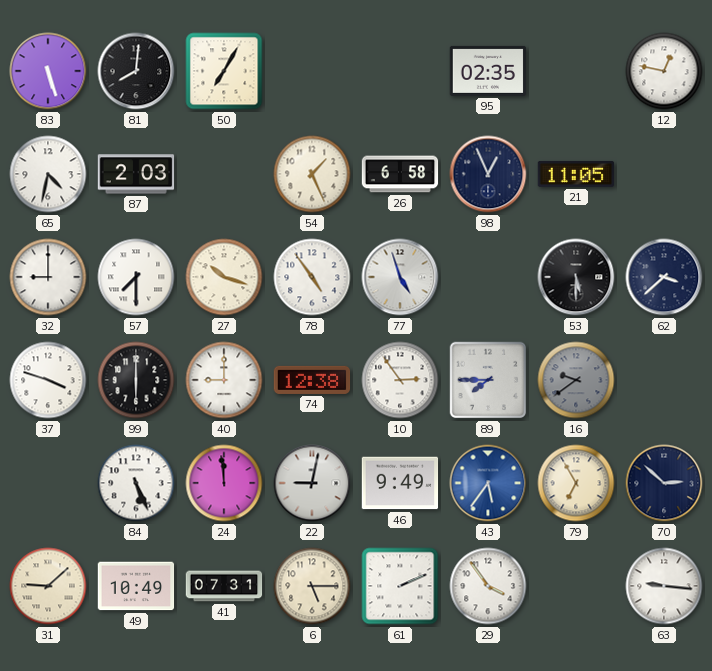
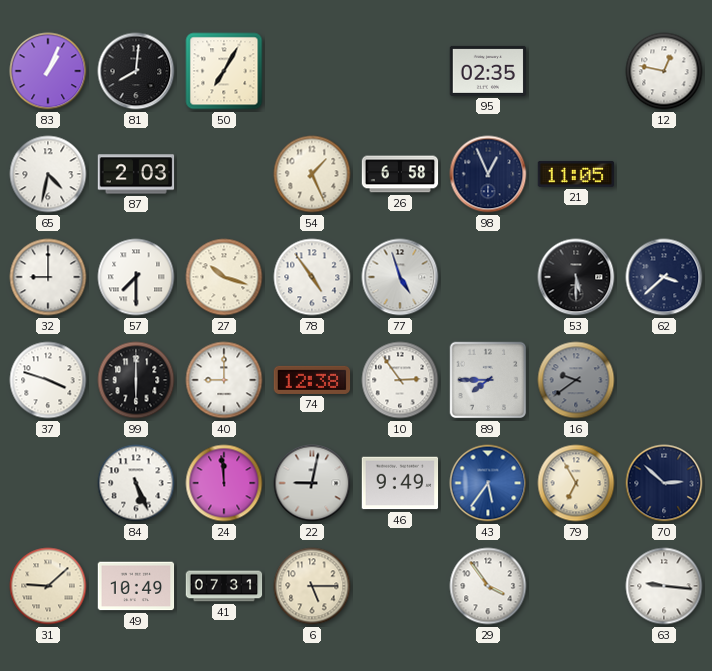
83: 5:27 -> 1:04
61: 2:11 -> none
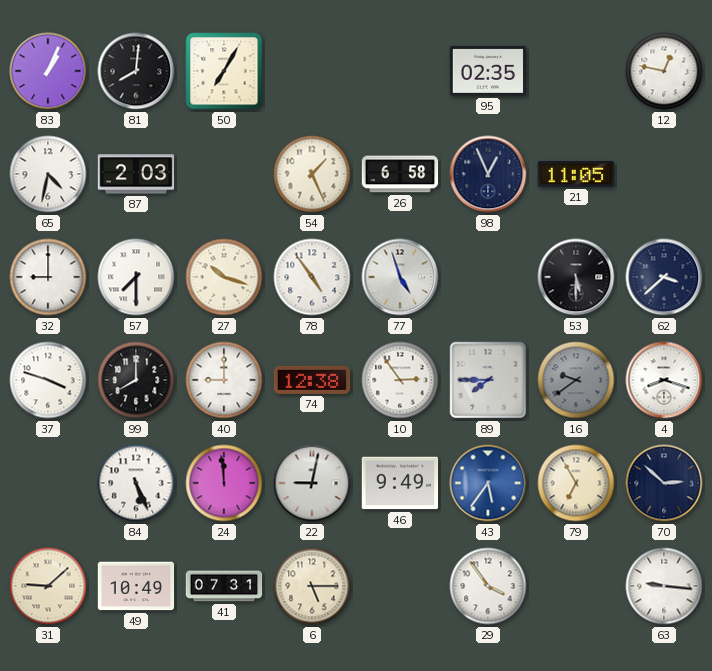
99: 6:00 -> 8:00
4: none -> 8:18
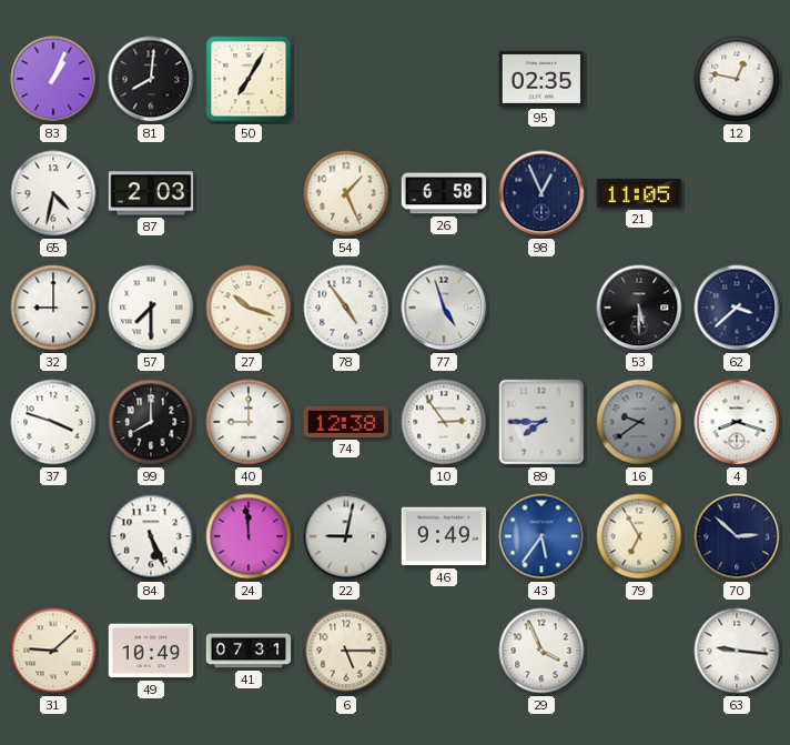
29: 3:54 -> 3:56
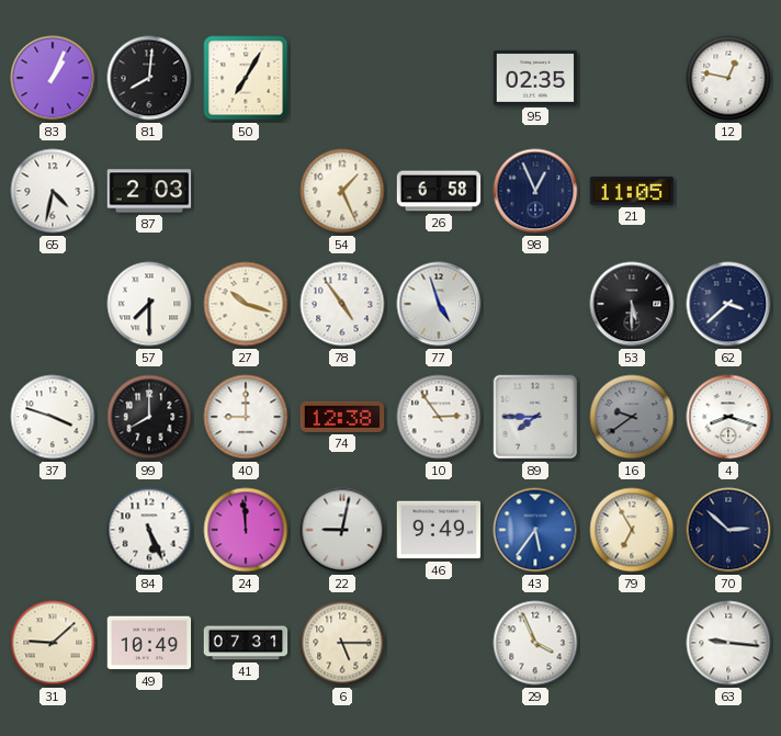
32: 9:00 -> none
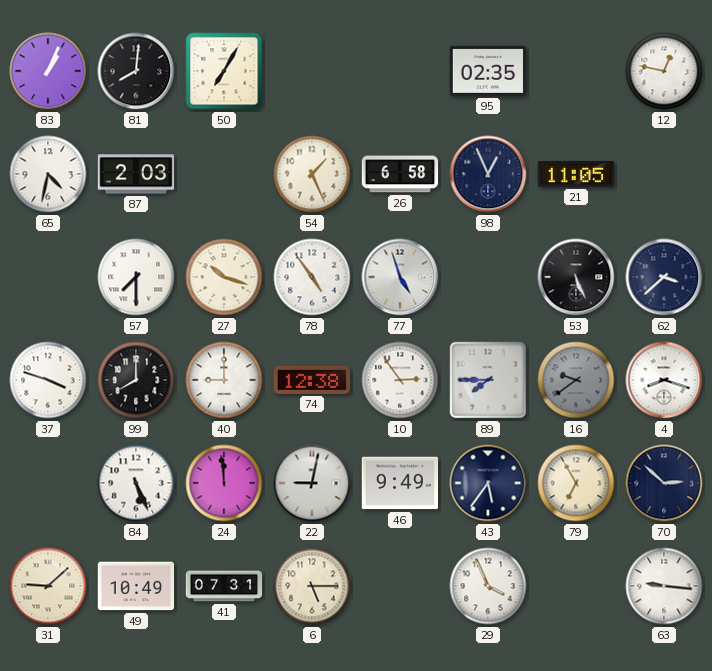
53: 5:30 -> 5:26
43 dial: blue -> navy
